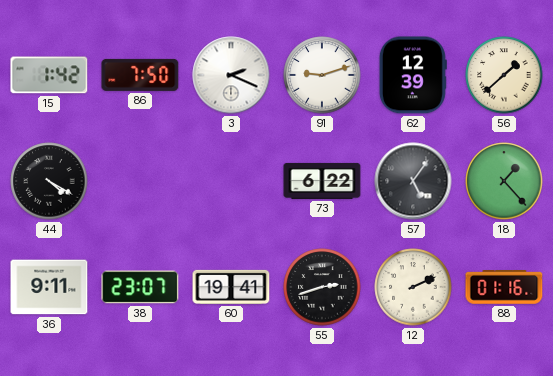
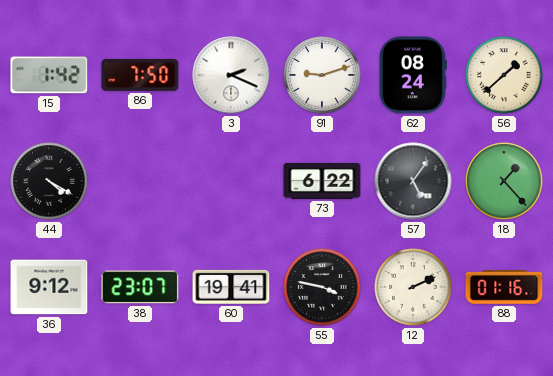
62: 12:39 -> 08:24
36: 9:11 -> 9:12
55: 2:42 -> 3:47
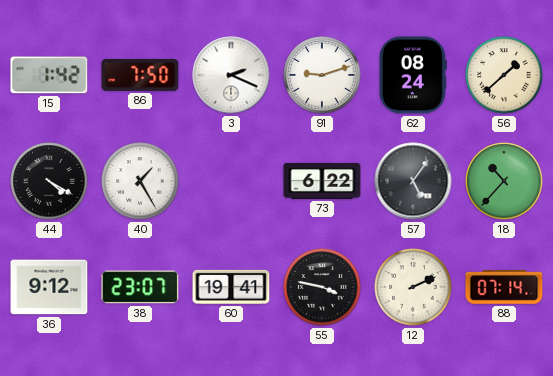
40: none -> 1:25
18: 1:23 -> 10:37
88: 01:16 -> 07:14
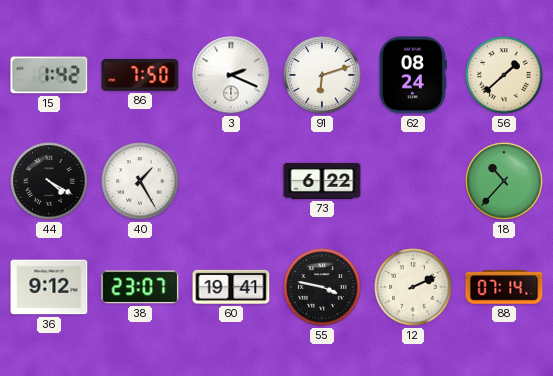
91: 9:12 -> 6:12
57: 5:06 -> none
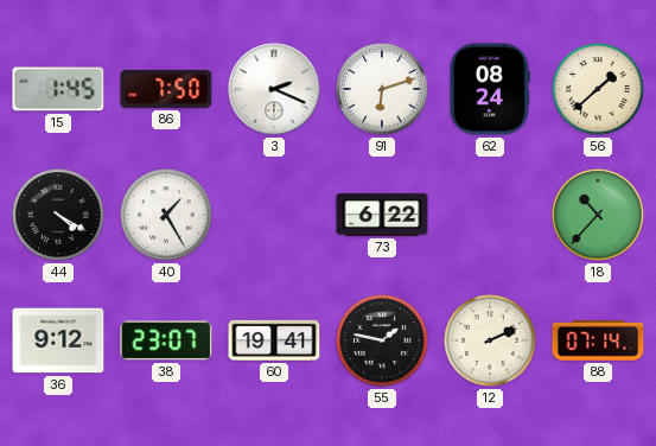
15: 1:42 -> 1:45
55: 3:47 -> 1:47
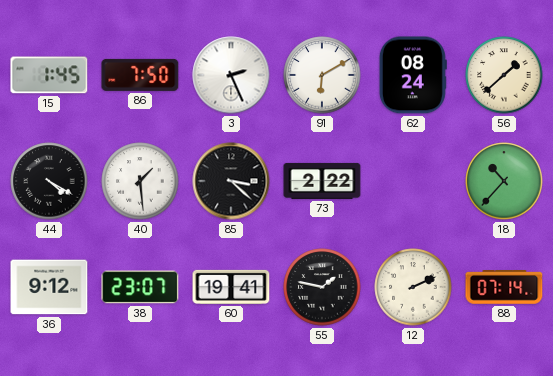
3: 2:19 -> 2:26
91: 6:12 -> 6:10
40: 1:25 -> 1:29
85: none -> 3:22
73: 6:22 -> 2:22
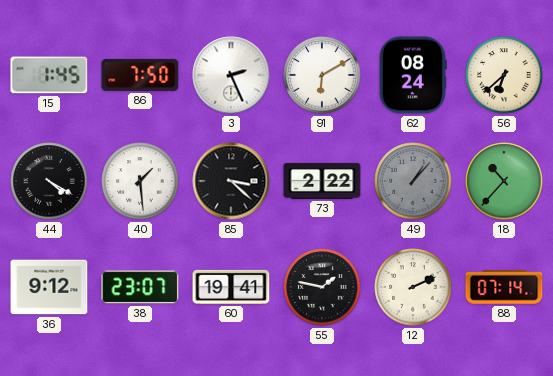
56: 1:38 -> 6:38
49: none -> 1:07
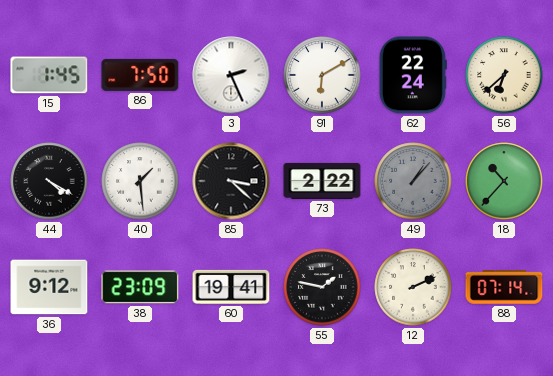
62: 08:24 -> 22:24
38: 23:07 -> 23:09
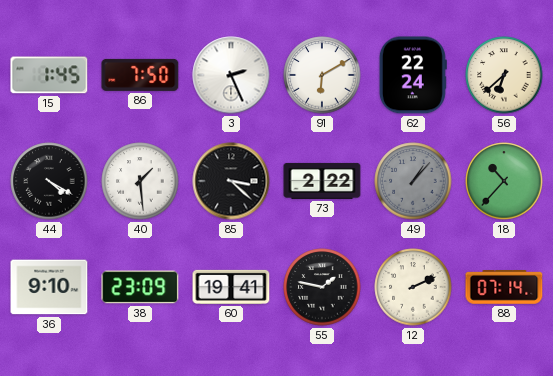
36: 9:12 -> 9:10
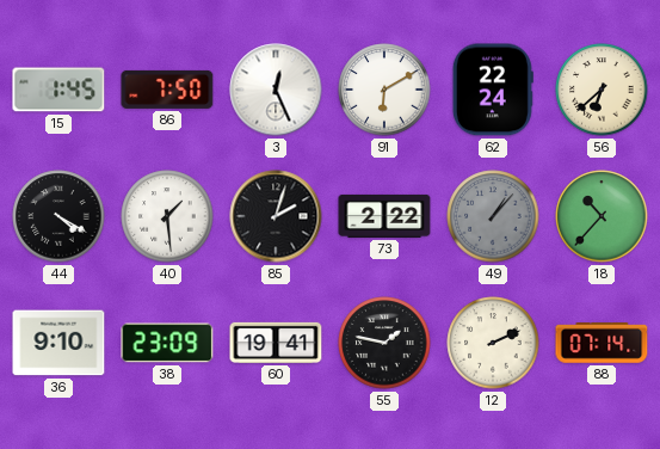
3: 2:26 -> 12:26
85: 3:22 -> 2:03
